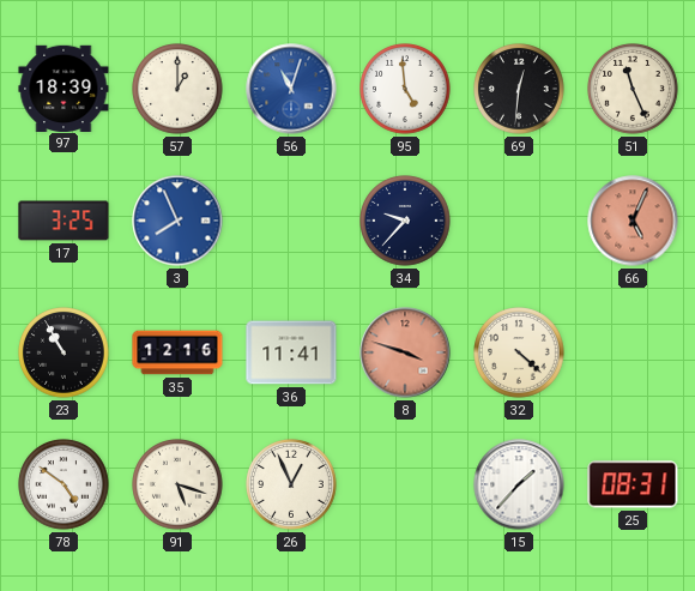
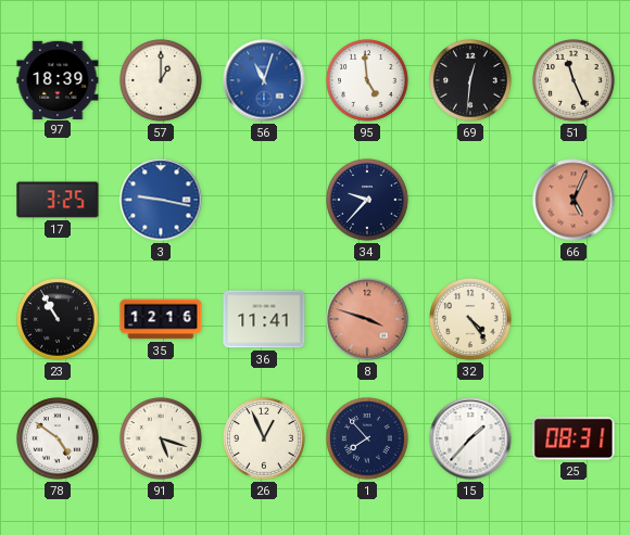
3: 7:56 -> 9:17
32: 4:22 -> 4:24
1: none -> 7:53
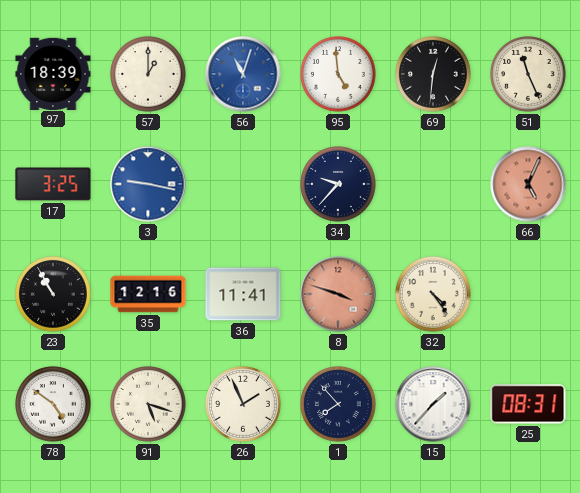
26: 12:56 -> 1:56
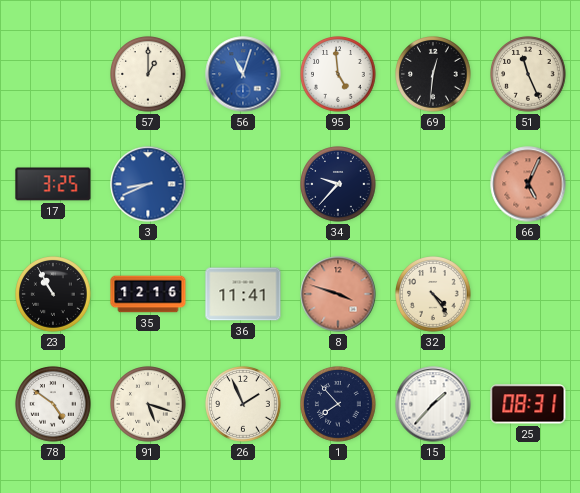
97: 18:39 -> none
3: 9:17 -> 8:41
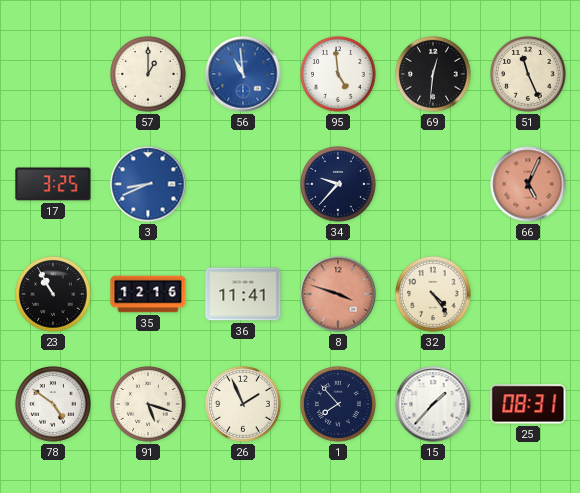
56: 11:03 -> 10:59
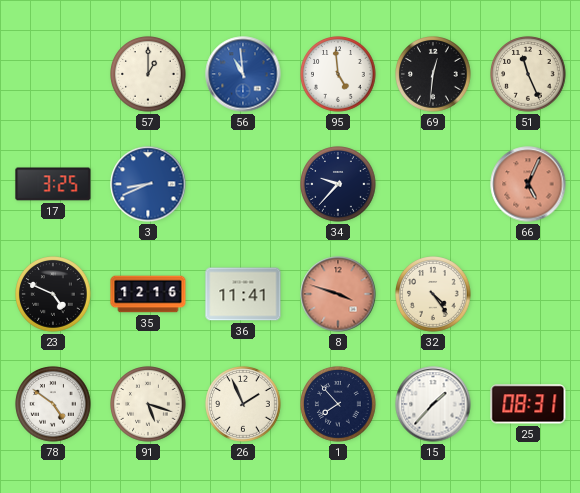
23: 10:55 -> 4:49
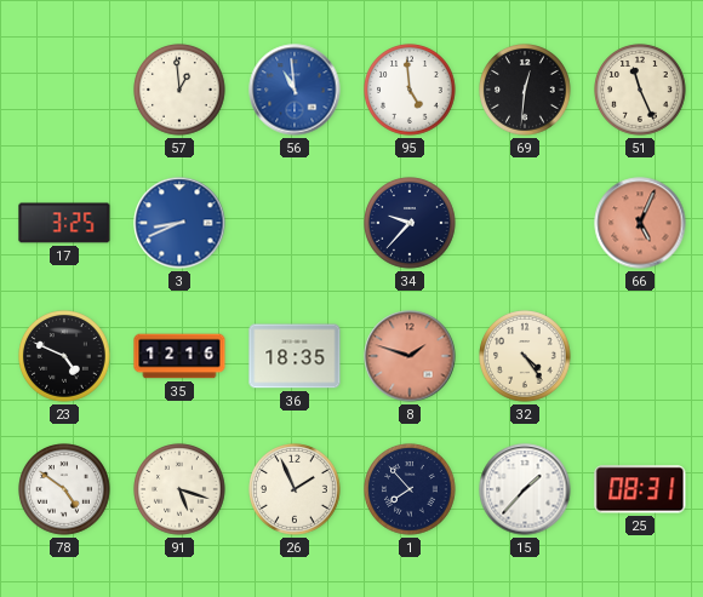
57: 1:00 -> 12:59
36: 11:41 -> 18:35
8: 3:48 -> 1:48
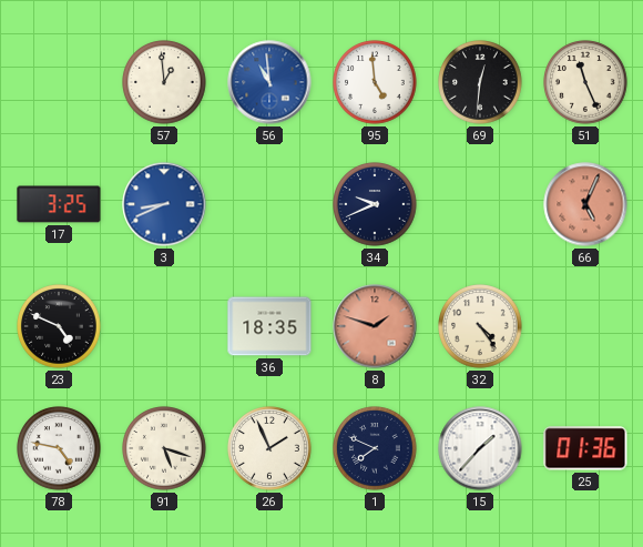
34: 9:37 -> 9:41
35: 12:16 -> none
78: 4:51 -> 4:47
1: 7:53 -> 7:49
25: 08:31 -> 01:36
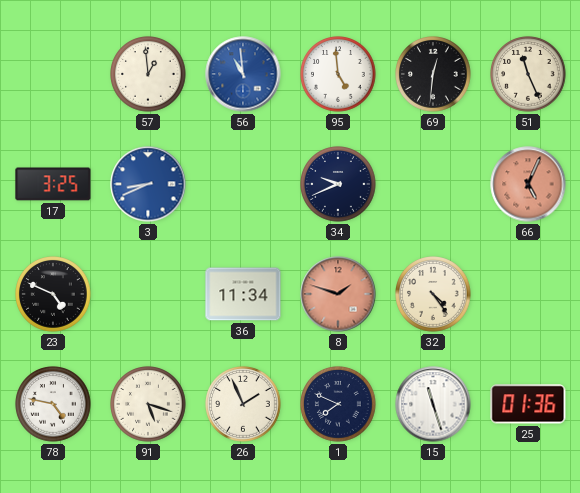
36: 18:35 -> 11:34
15: 1:37 -> 11:27
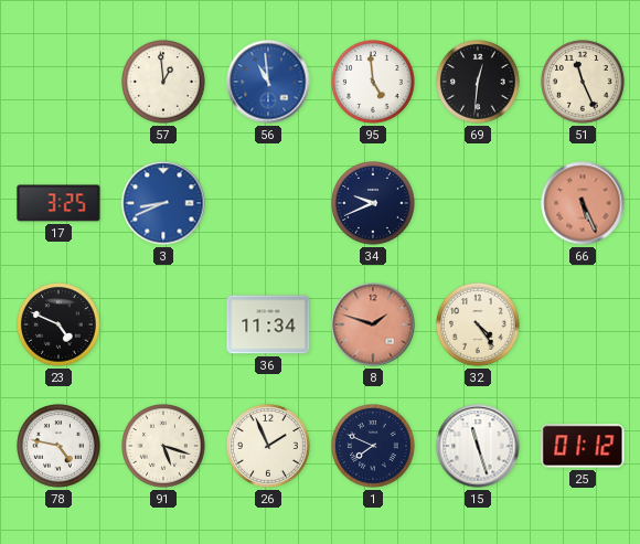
66: 5:04 -> 5:26
25: 01:36 -> 01:12
